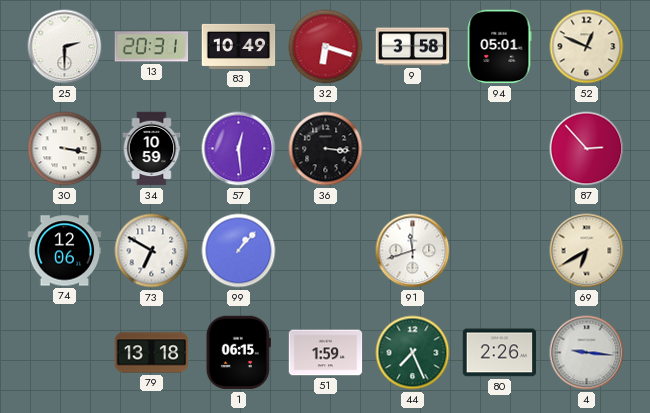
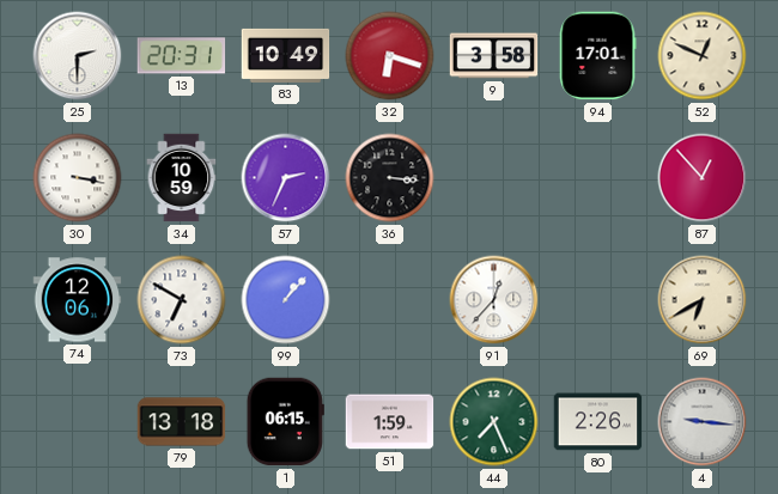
94: 05:01 -> 17:01
57: 12:29 -> 2:34
87: 2:53 -> 12:53
91: 11:42 -> 12:37
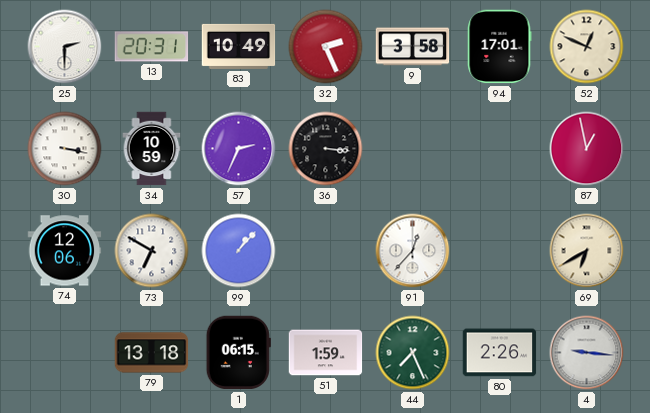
32: 6:18 -> 2:26
87: 12:53 -> 12:58
